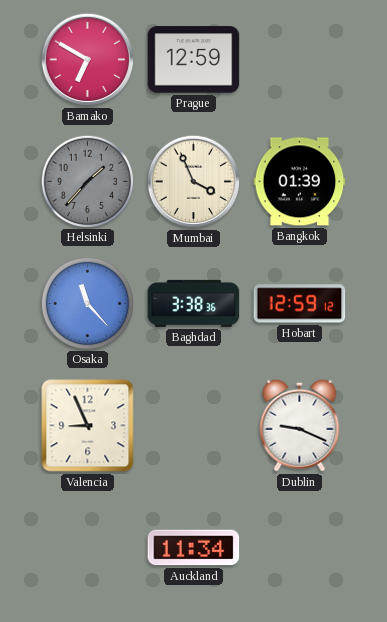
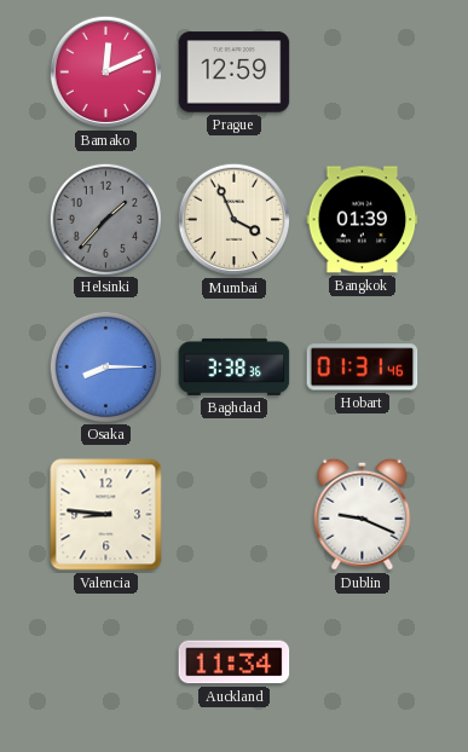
Bamako: 6:50 -> 12:11
Osaka: 11:23 -> 8:15
Hobart: 12:59 -> 01:31
Valencia: 8:56 -> 8:46
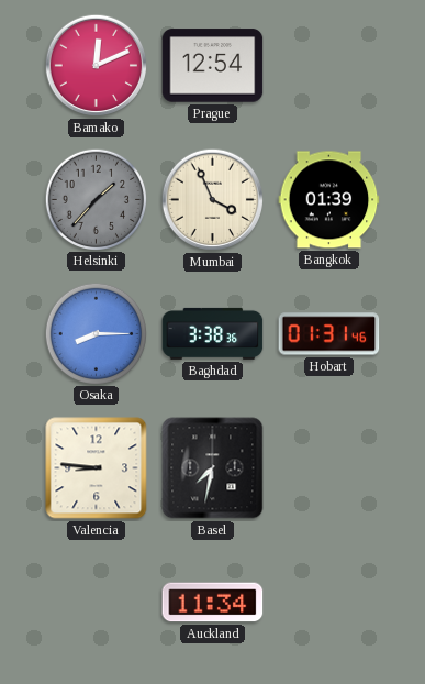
Prague: 12:59 -> 12:54
Basel: none -> 7:32
Dublin: 9:19 -> none
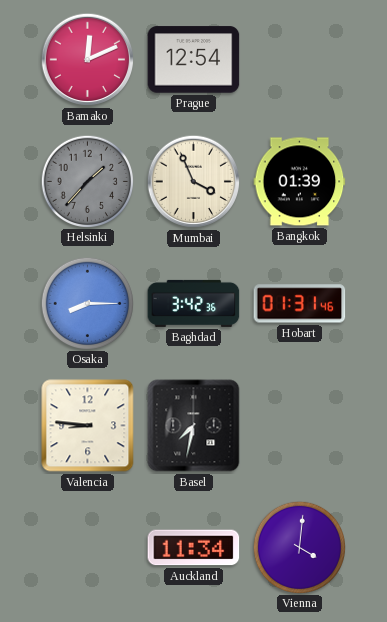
Baghdad: 3:38 -> 3:42
Vienna: none -> 4:01
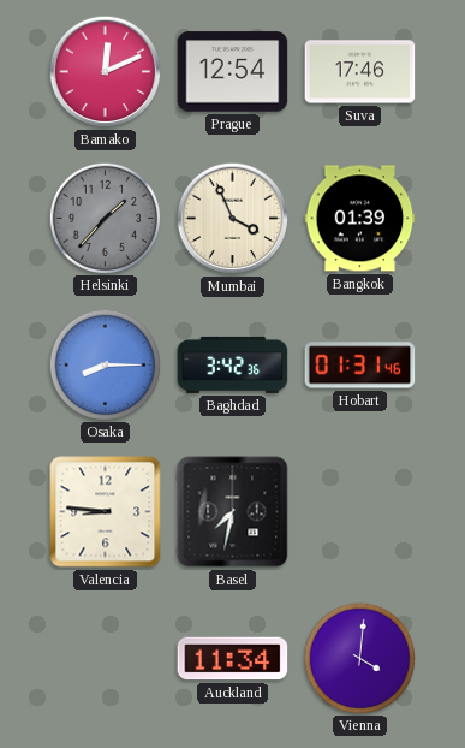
Suva: none -> 17:46
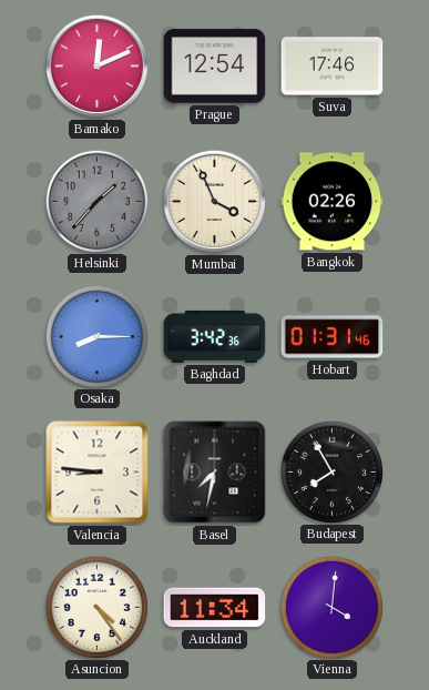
Bangkok: 01:39 -> 02:26
Budapest: none -> 7:55
Asuncion: none -> 4:24
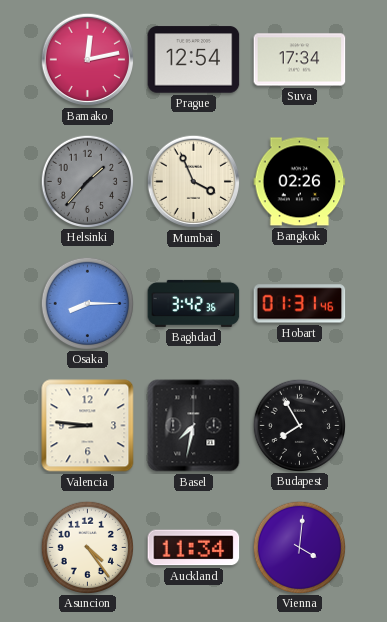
Bamako: 12:11 -> 12:13
Suva: 17:46 -> 17:34
